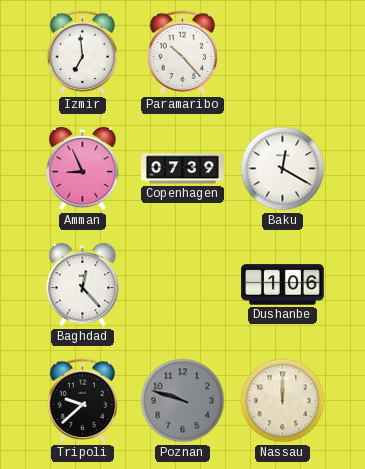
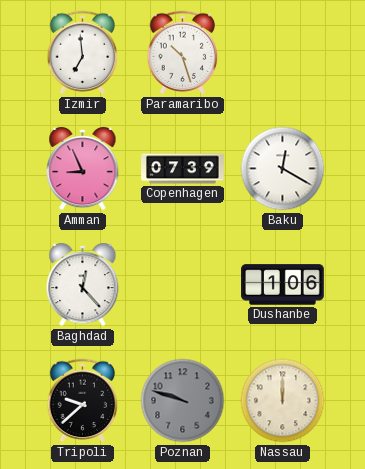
Paramaribo: 10:23 -> 10:27
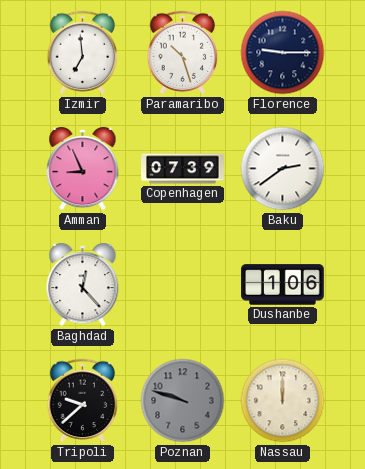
Florence: none -> 9:15
Baku: 12:20 -> 2:39
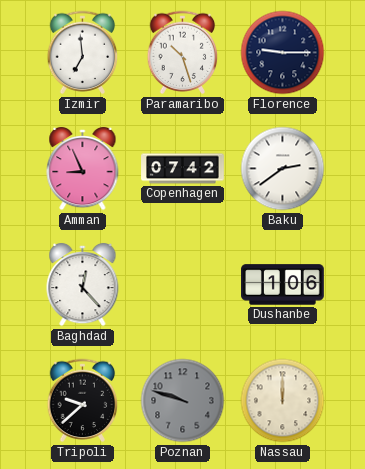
Copenhagen: 07:39 -> 07:42
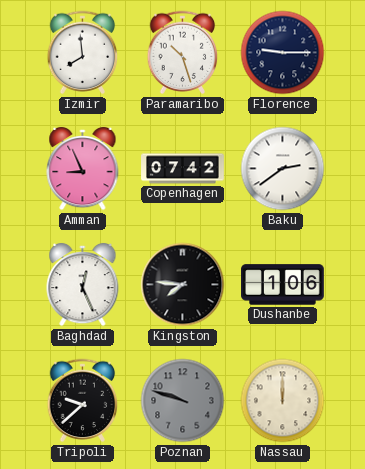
Izmir: 6:59 -> 7:59
Baghdad: 12:23 -> 12:26
Kingston: none -> 7:46
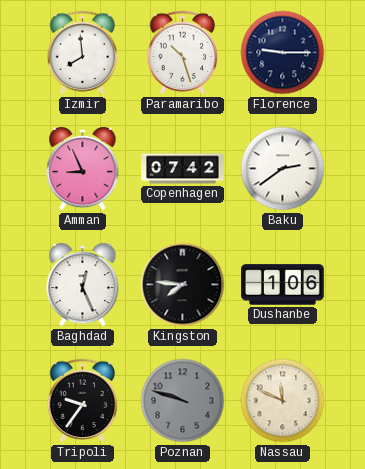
Tripoli: 9:38 -> 9:36
Nassau: 12:00 -> 11:49
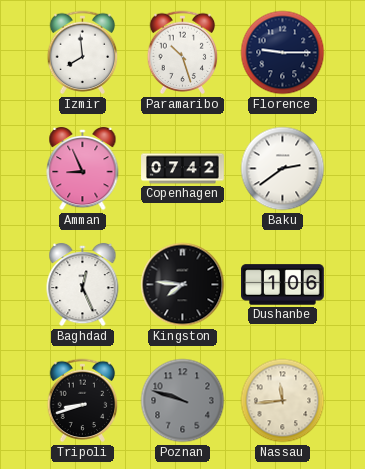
Tripoli: 9:36 -> 8:42
Nassau: 11:49 -> 11:44
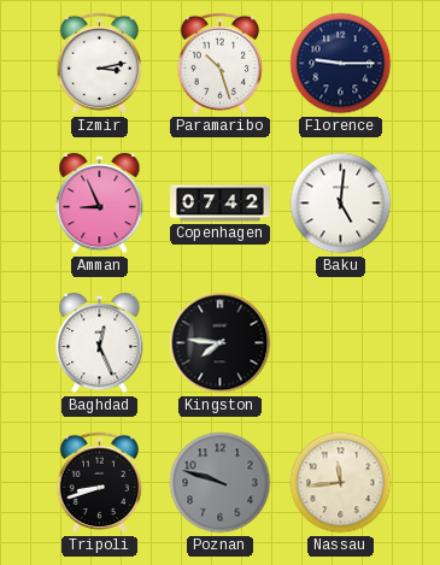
Izmir: 7:59 -> 3:13
Baku: 2:39 -> 5:01
Dushanbe: 1:06 -> none
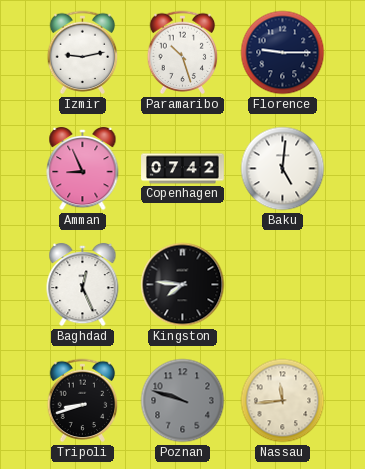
Izmir: 3:13 -> 9:13
